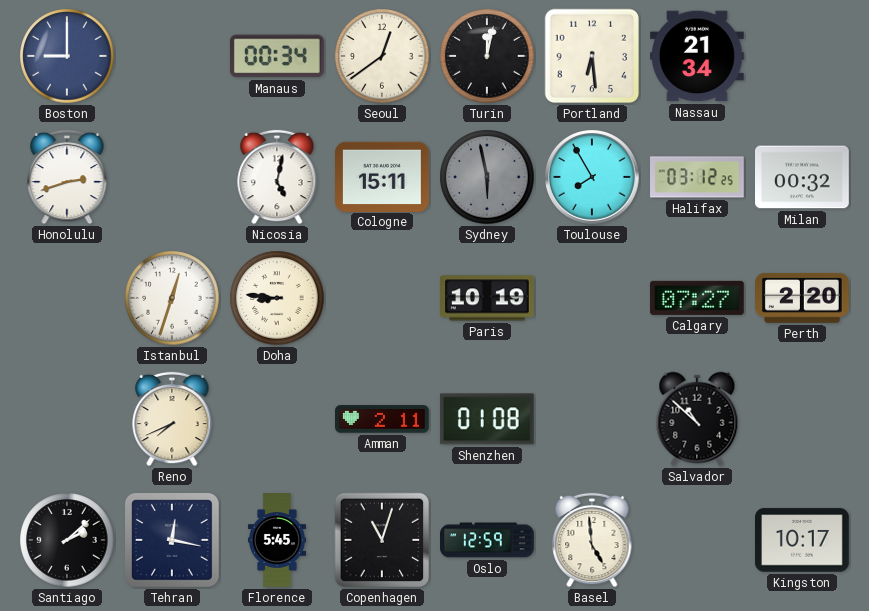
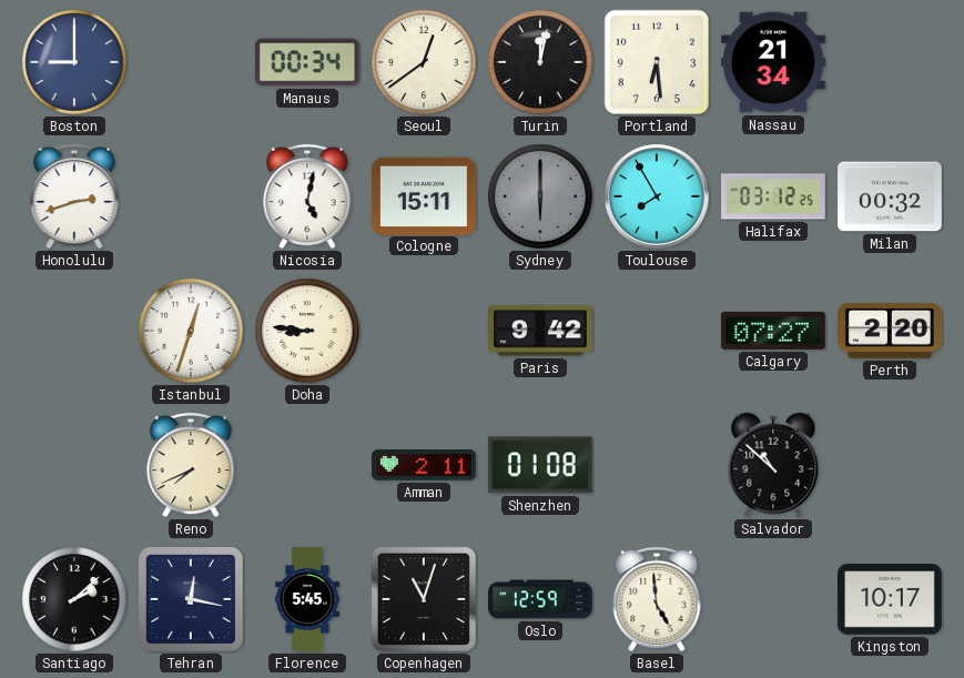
Sydney: 5:58 -> 6:00
Paris: 10:19 -> 9:42
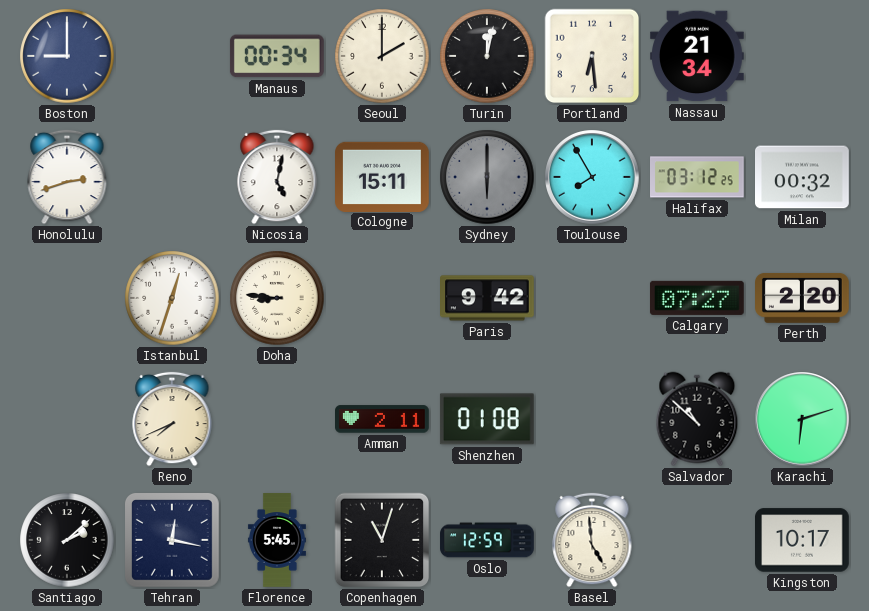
Seoul: 12:39 -> 2:00
Karachi: none -> 6:12
